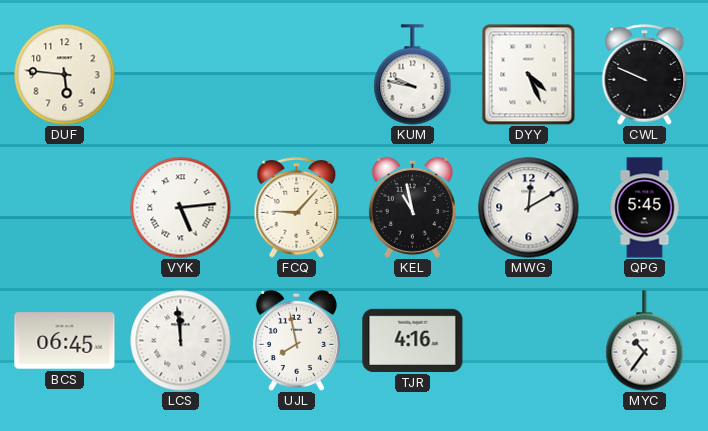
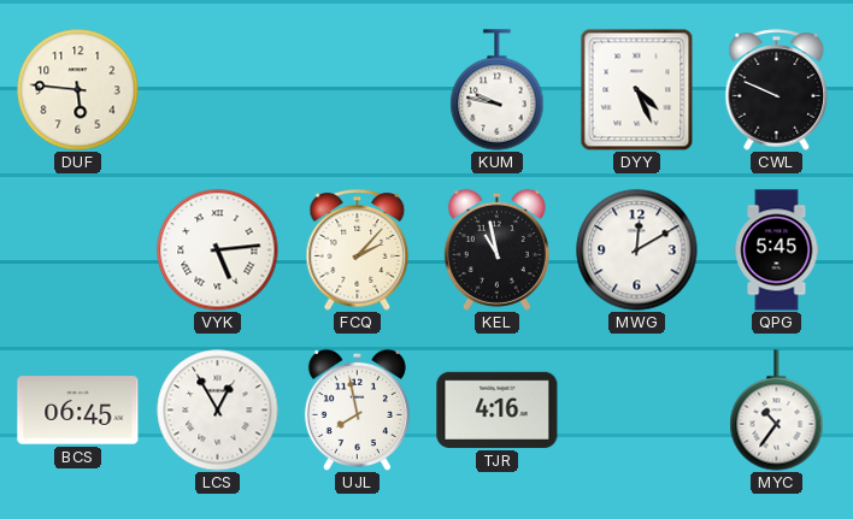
FCQ: 9:07 -> 2:07
LCS: 11:59 -> 12:55
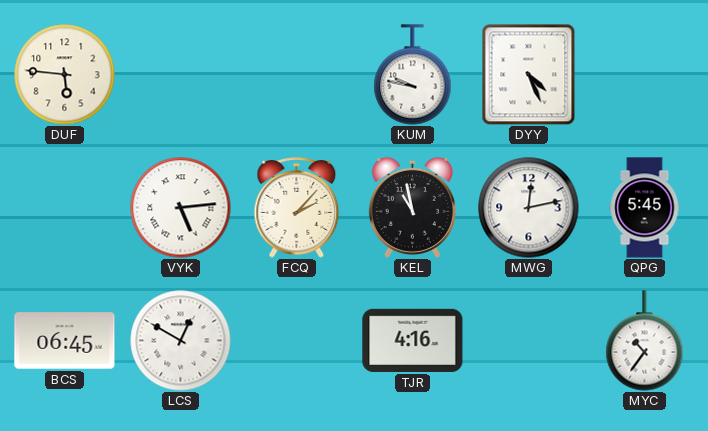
CWL: 9:49 -> none
MWG: 12:10 -> 12:13
LCS: 12:55 -> 12:50
UJL: 7:58 -> none
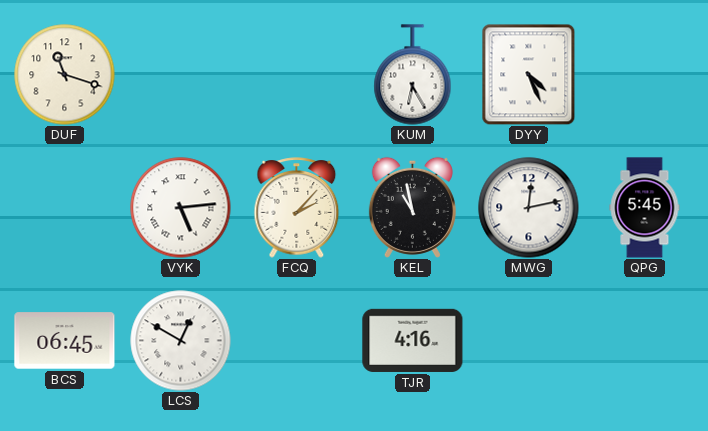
DUF: 5:46 -> 11:18
KUM: 9:47 -> 6:25
MYC: 10:36 -> none
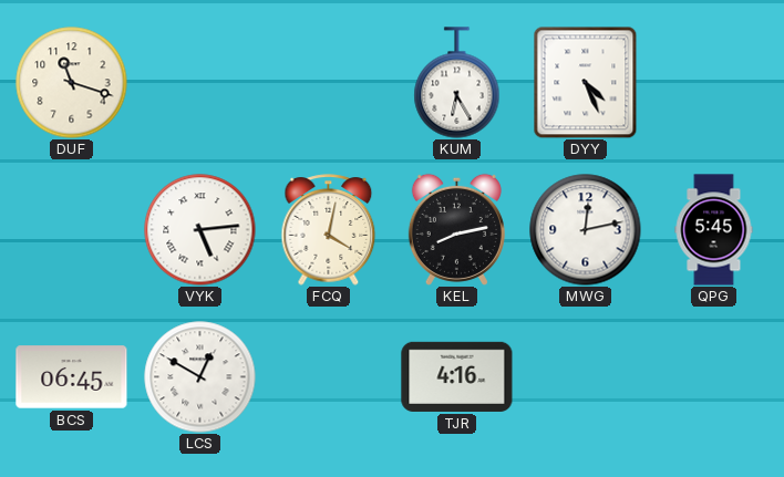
FCQ: 2:07 -> 4:02
KEL: 10:58 -> 8:13
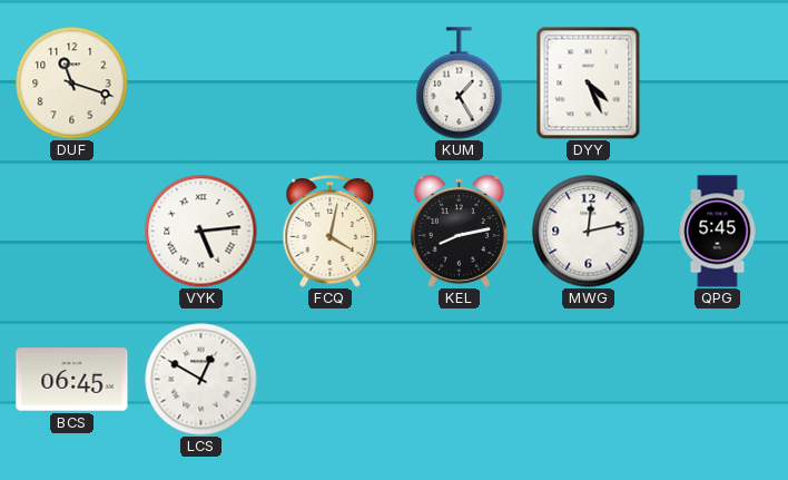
KUM: 6:25 -> 1:25
TJR: 4:16 -> none
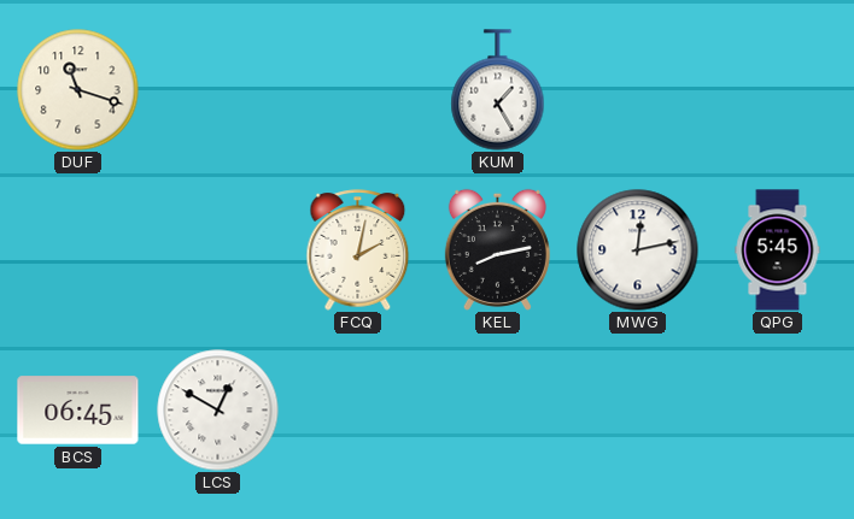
DYY: 4:26 -> none
VYK: 5:14 -> none
FCQ: 4:02 -> 2:02
